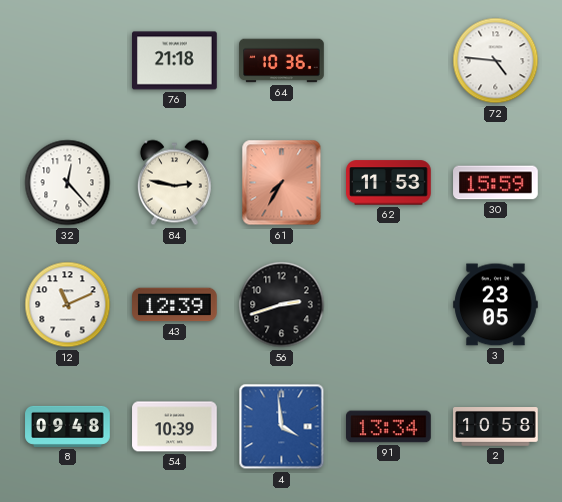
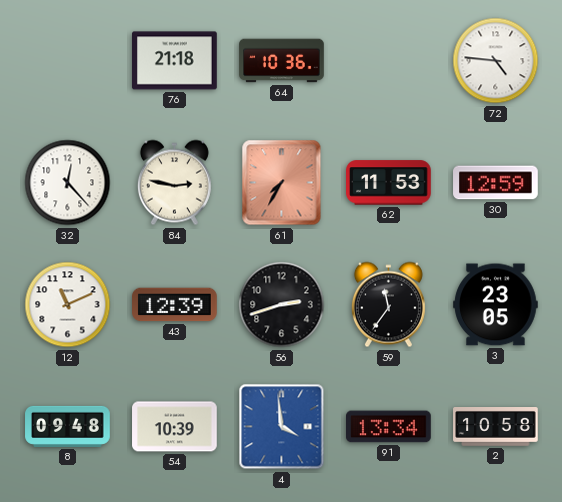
30: 15:59 -> 12:59
59: none -> 11:36
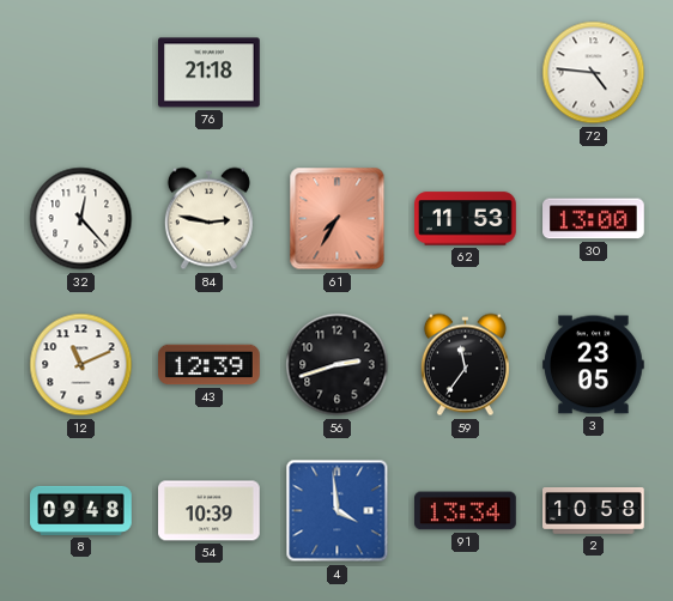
64: 10:36 -> none
30: 12:59 -> 13:00
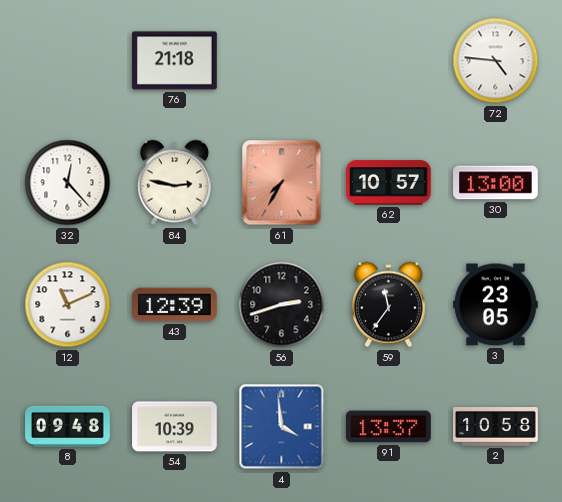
62: 11:53 -> 10:57
91: 13:34 -> 13:37
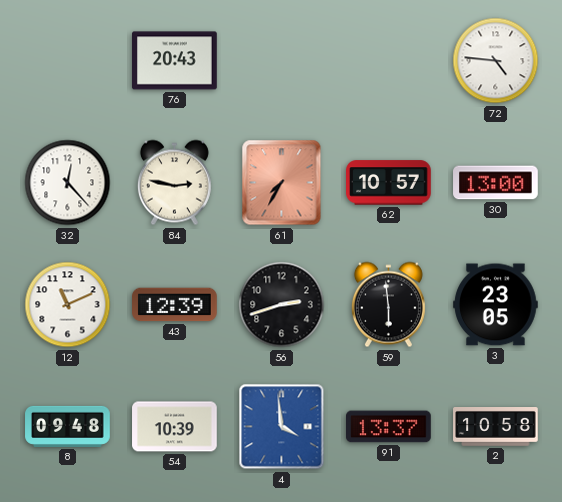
76: 21:18 -> 20:43
59: 11:36 -> 5:59
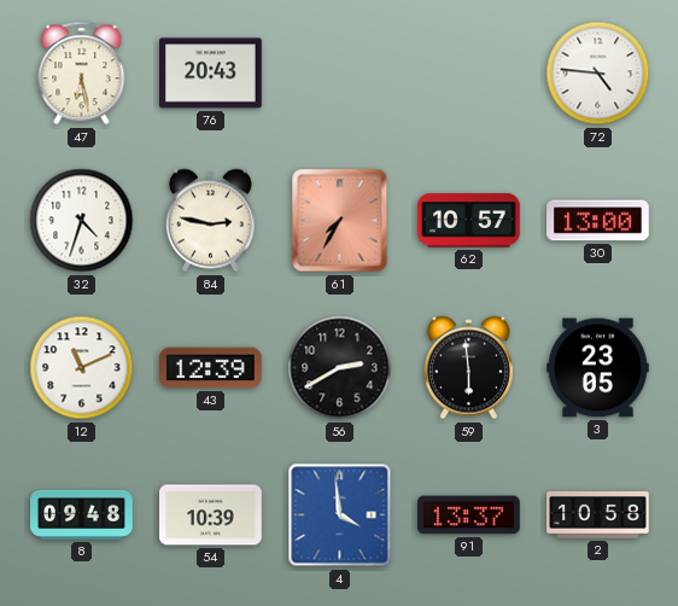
47: none -> 6:28
32: 12:23 -> 4:33
56: 2:42 -> 2:40
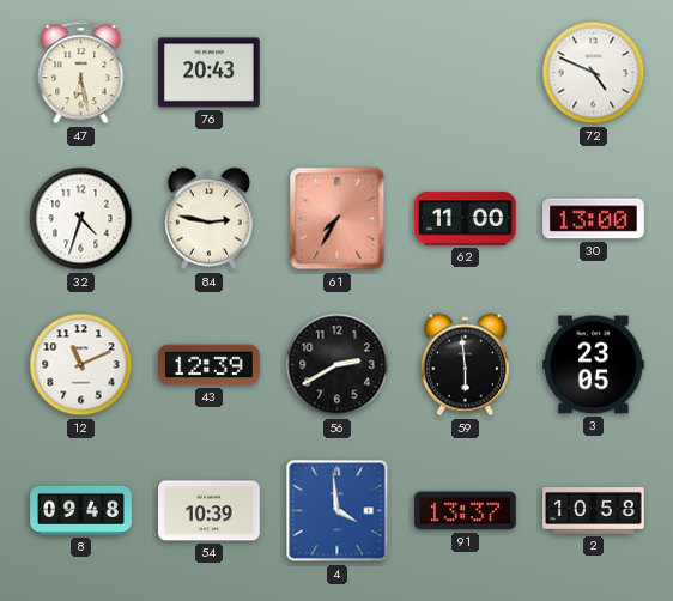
72: 4:46 -> 4:49
62: 10:57 -> 11:00
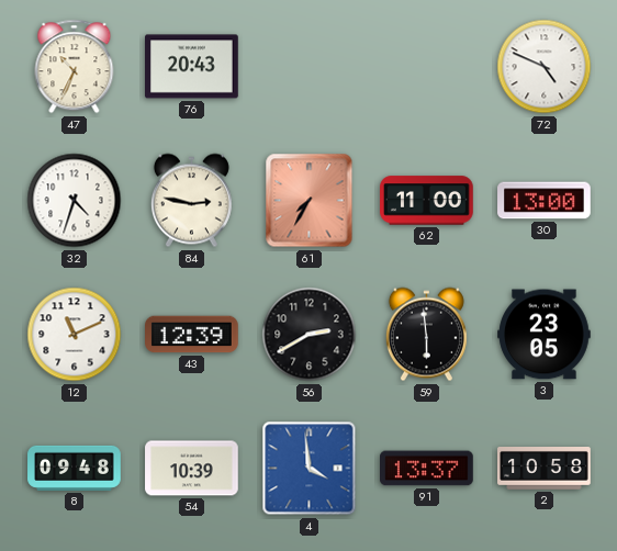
47: 6:28 -> 10:34
